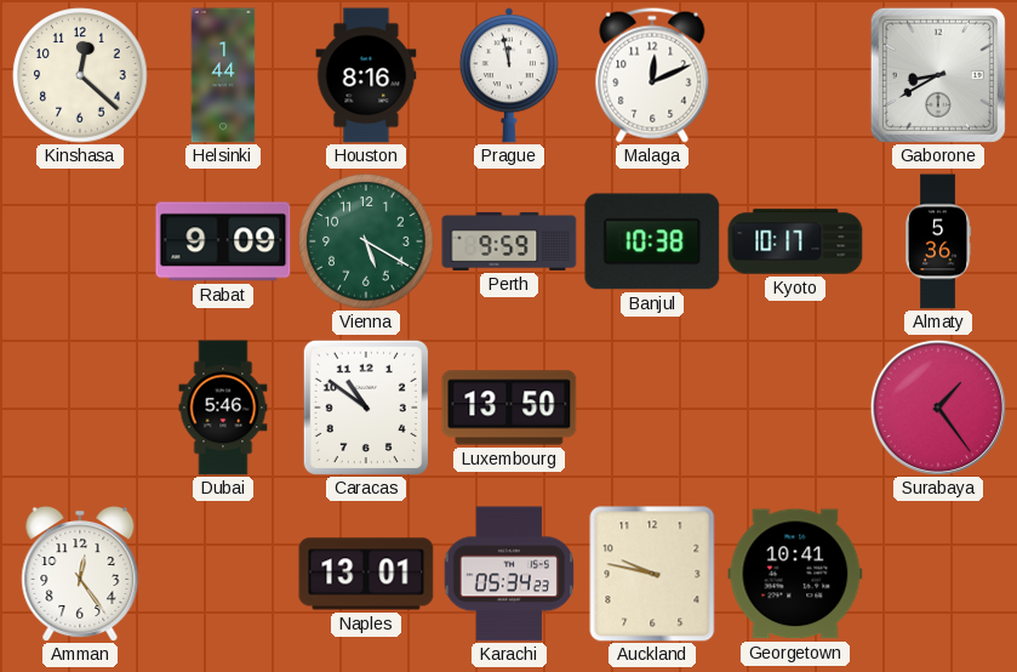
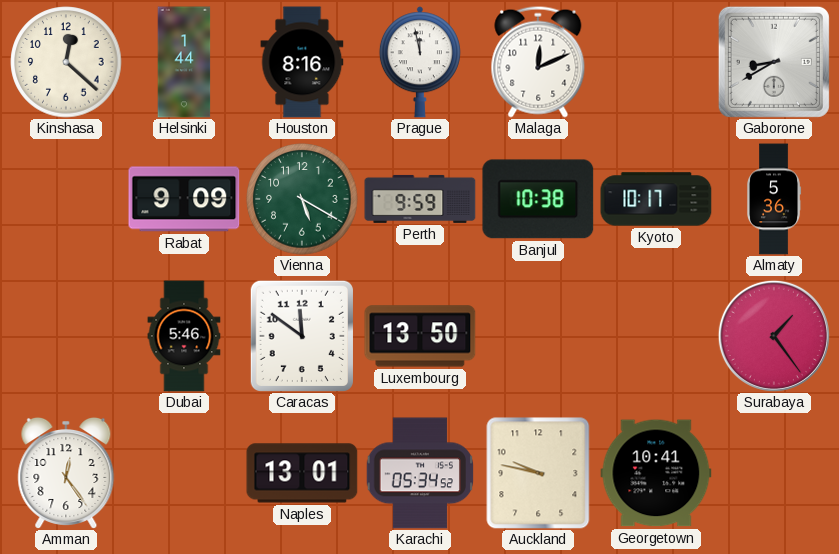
Caracas: 10:51 -> 11:51
Karachi: 05:34:23 -> 05:34:52
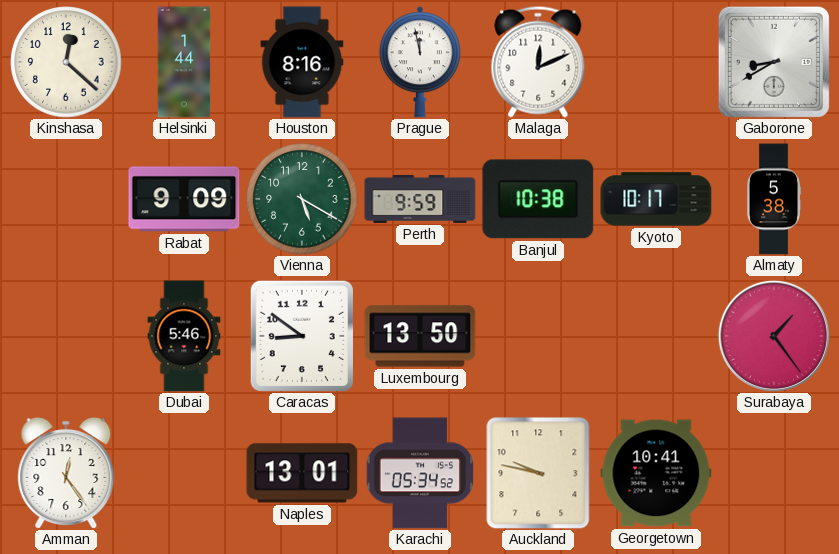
Almaty: 5:36 -> 5:38
Caracas: 11:51 -> 8:51
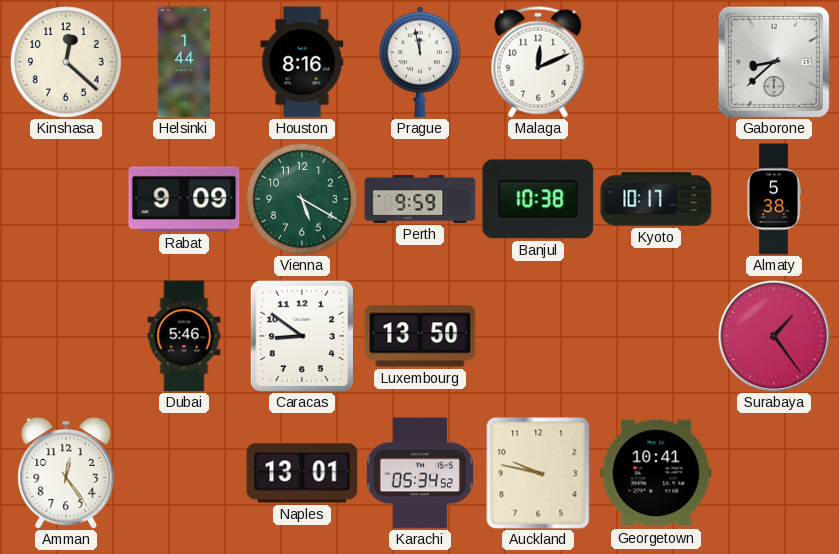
Gaborone: 8:40 -> 8:38
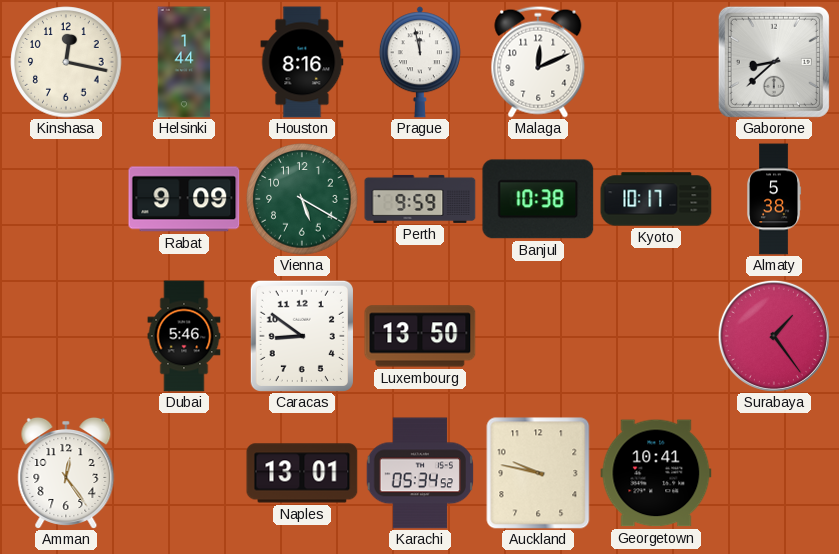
Kinshasa: 12:22 -> 12:17
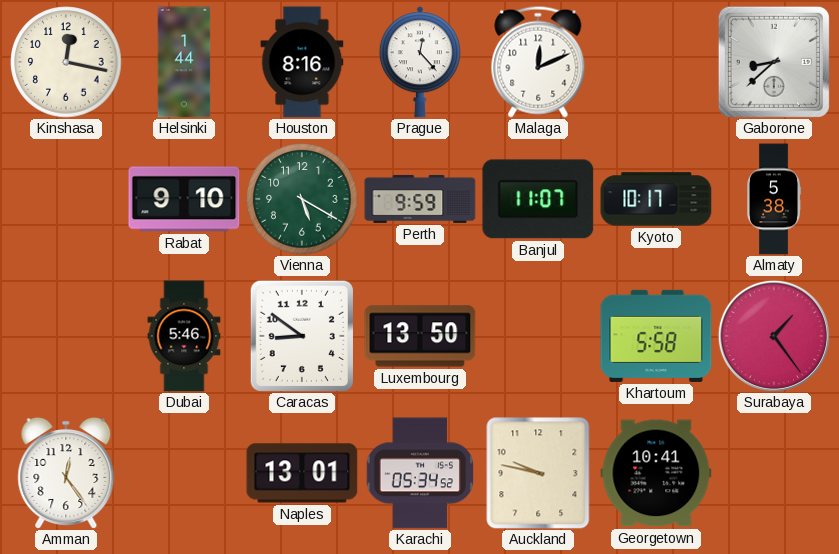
Prague: 11:58 -> 12:23
Rabat: 9:09 -> 9:10
Banjul: 10:38 -> 11:07
Khartoum: none -> 5:58
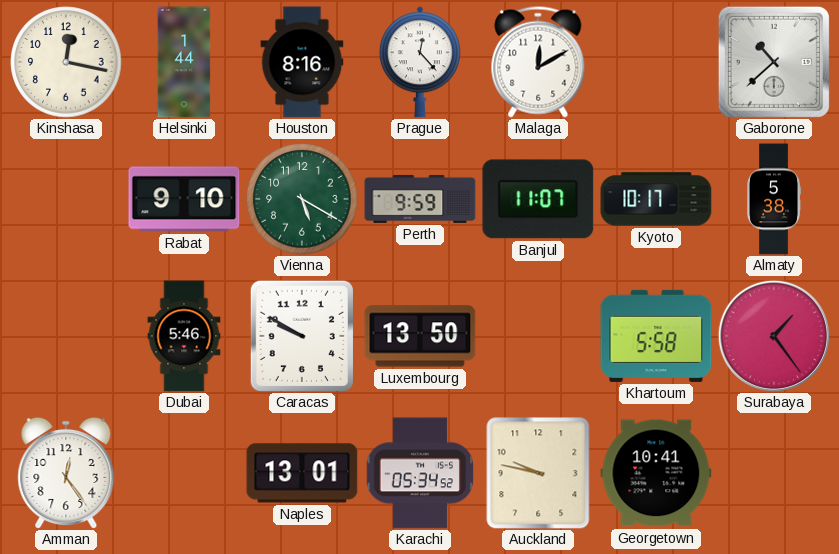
Malaga: 12:11 -> 12:10
Gaborone: 8:38 -> 10:38
Caracas: 8:51 -> 9:50
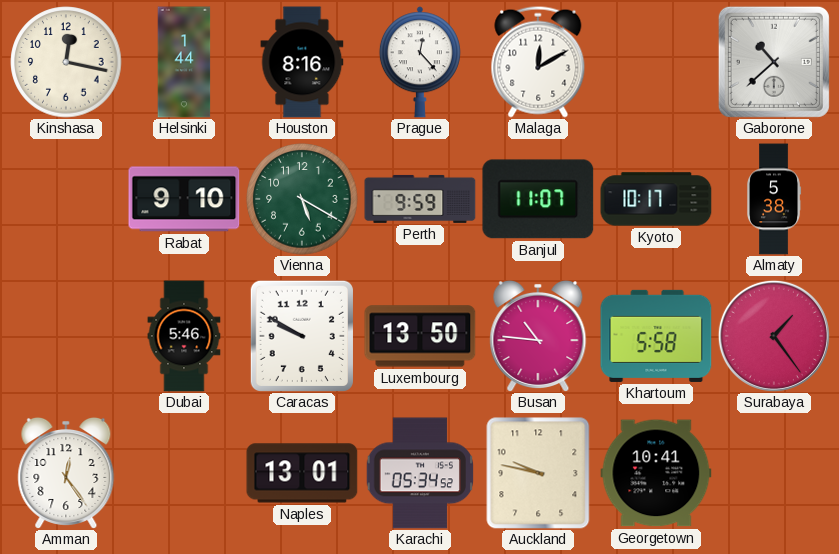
Busan: none -> 10:46
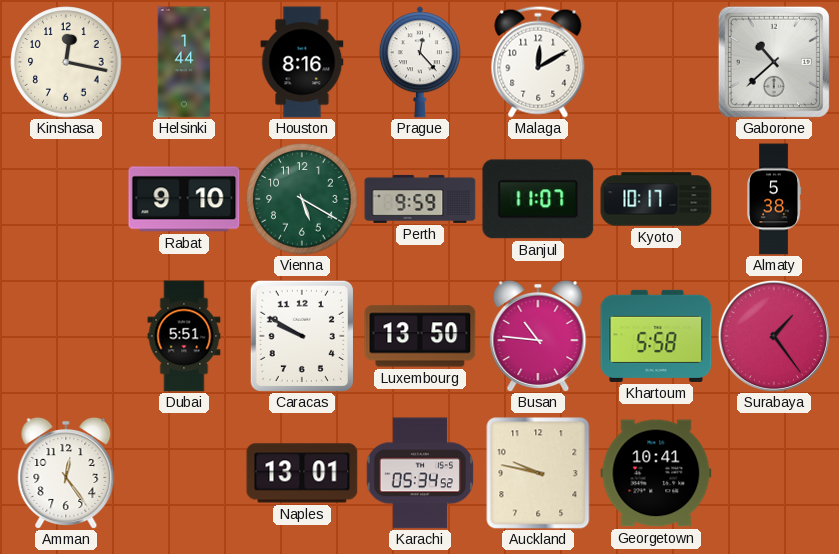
Dubai: 5:46 -> 5:51
